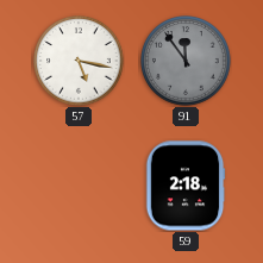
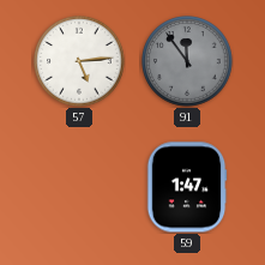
57: 5:17 -> 5:14
59: 2:18 -> 1:47
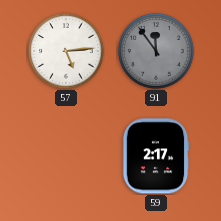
59: 1:47 -> 2:17
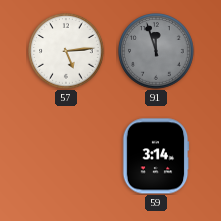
91: 11:54 -> 11:57
59: 2:17 -> 3:14
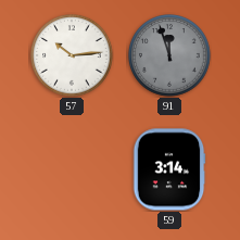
57: 5:14 -> 10:14
